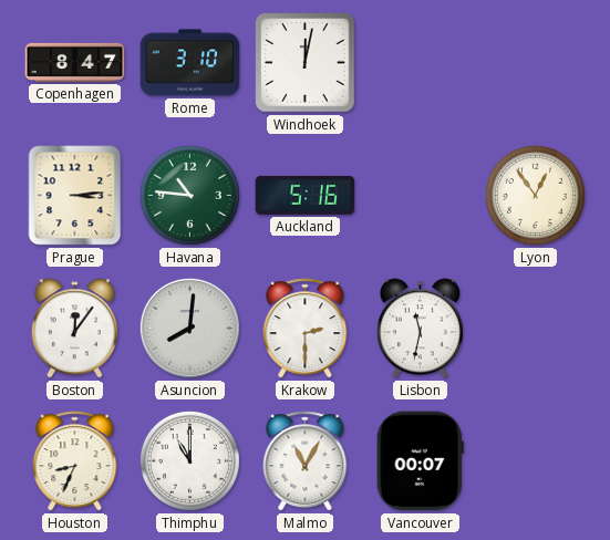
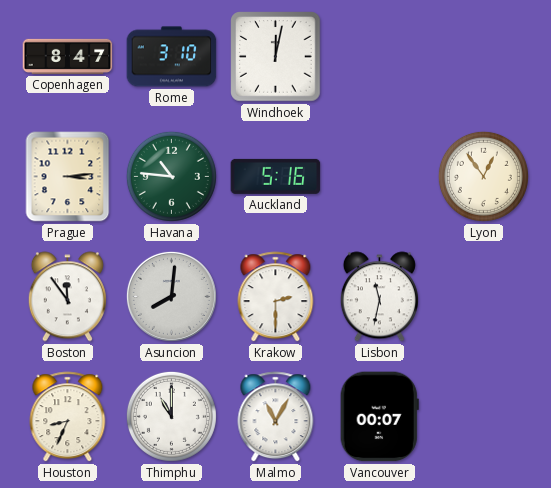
Boston: 12:06 -> 11:54
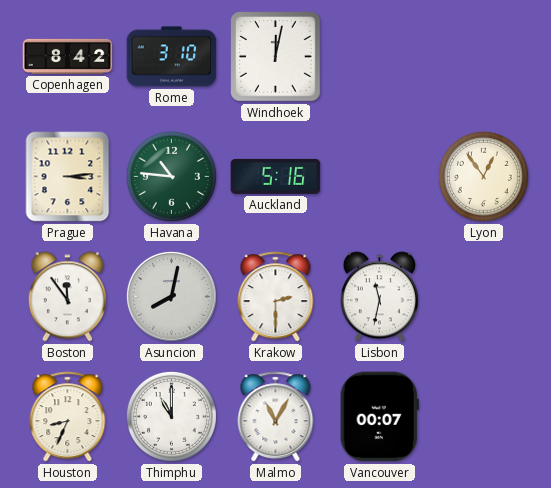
Copenhagen: 8:47 -> 8:42
Asuncion: 8:01 -> 8:02
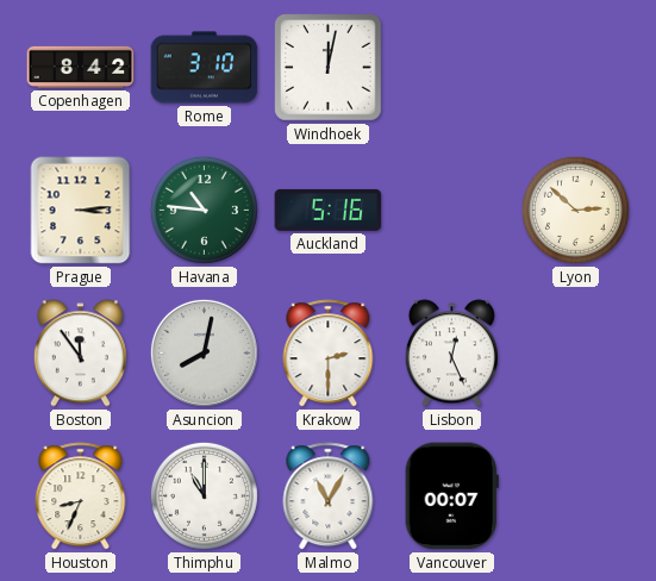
Lyon: 12:54 -> 2:52
Lisbon: 11:32 -> 12:26
